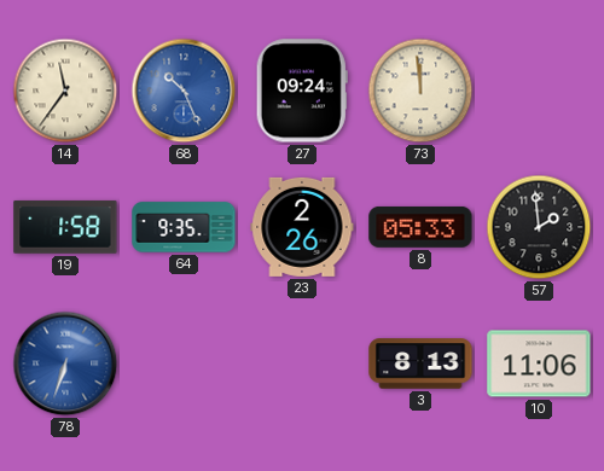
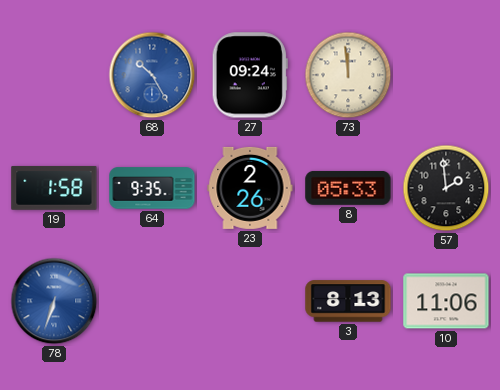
14: 11:36 -> none
68: 10:26 -> 10:25
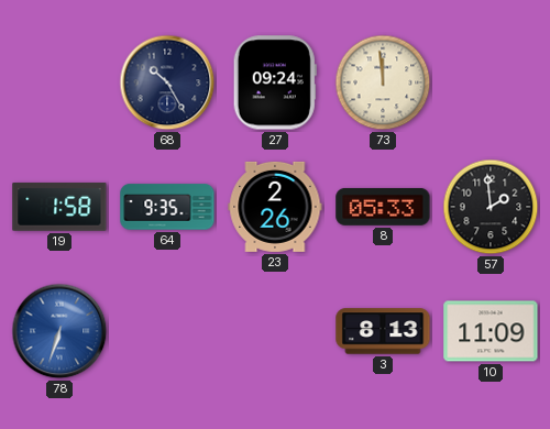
68 dial: blue -> navy
10: 11:06 -> 11:09
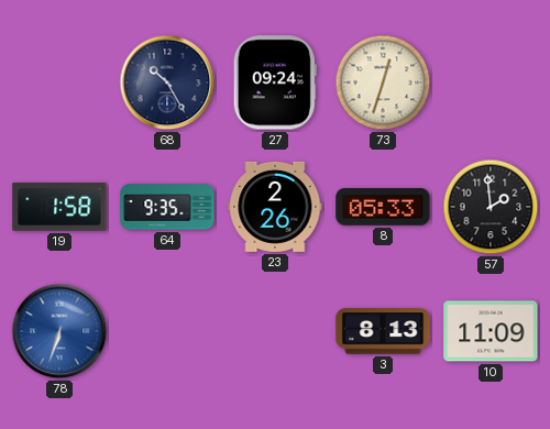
73: 11:59 -> 12:33
